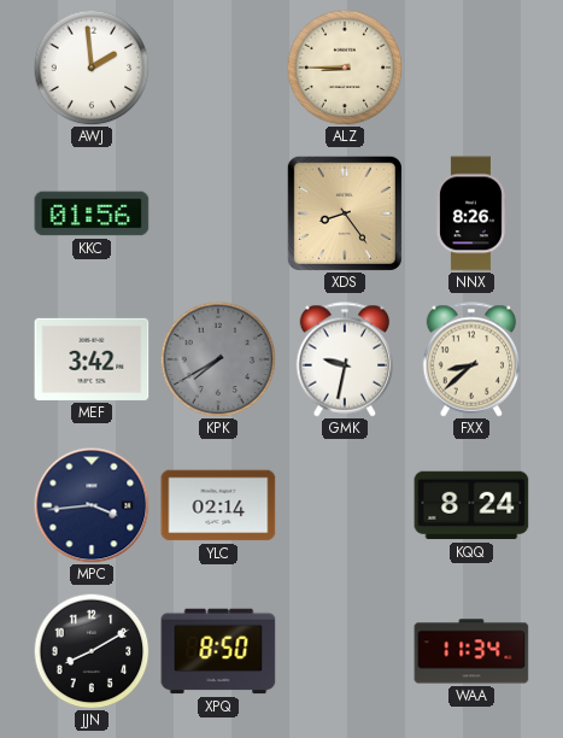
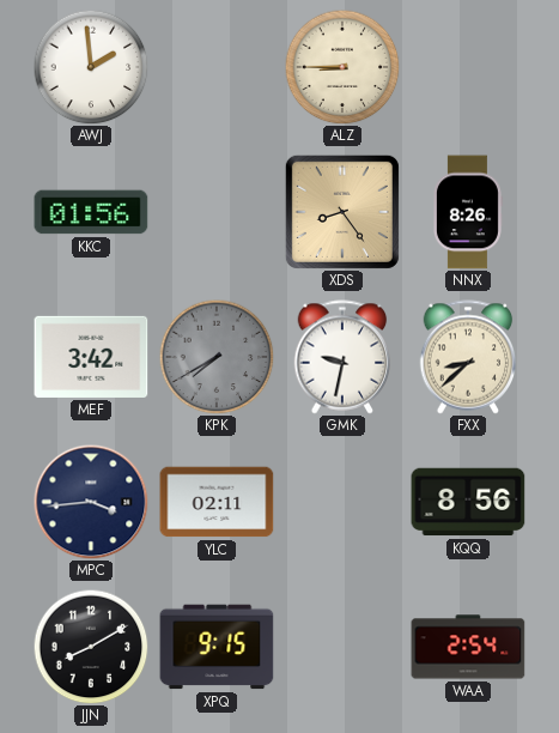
YLC: 02:14 -> 02:11
KQQ: 8:24 -> 8:56
XPQ: 8:50 -> 9:15
WAA: 11:34 -> 2:54
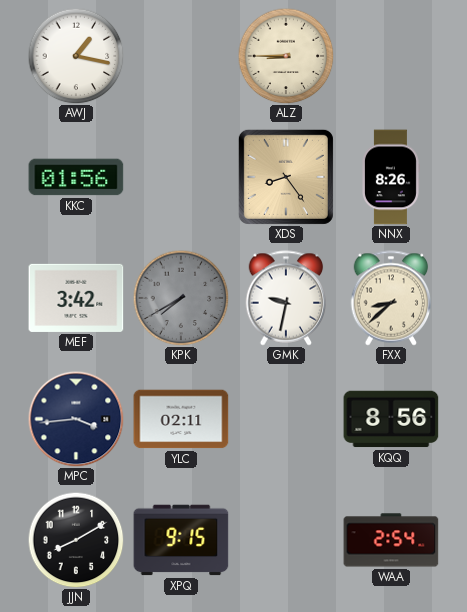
AWJ: 1:59 -> 1:17
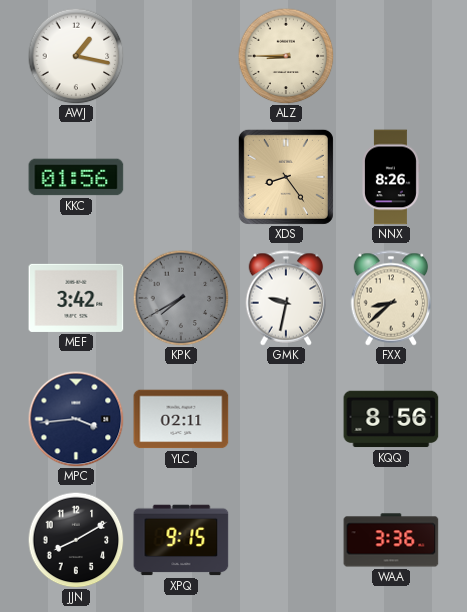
WAA: 2:54 -> 3:36
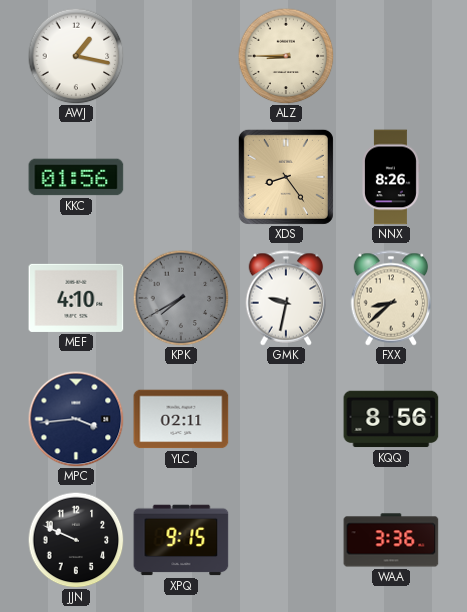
MEF: 3:42 -> 4:10
JJN: 8:10 -> 9:49
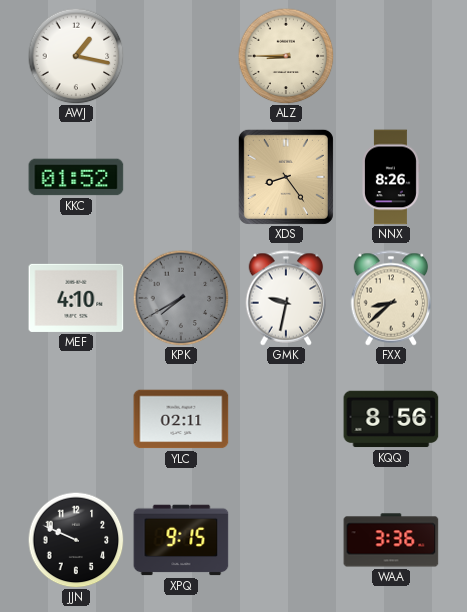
KKC: 01:56 -> 01:52
MPC: 3:44 -> none
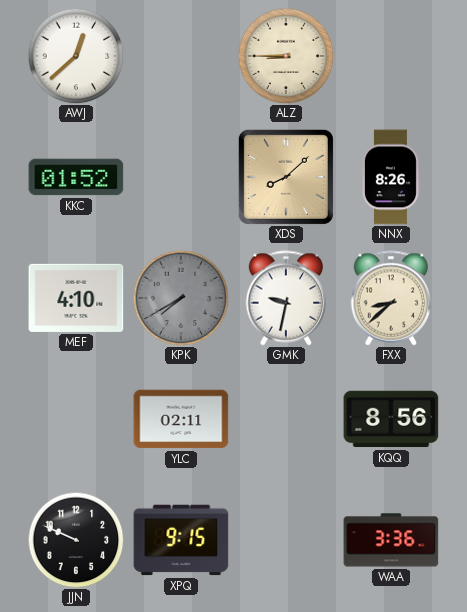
AWJ: 1:17 -> 12:38
XDS: 8:24 -> 8:08
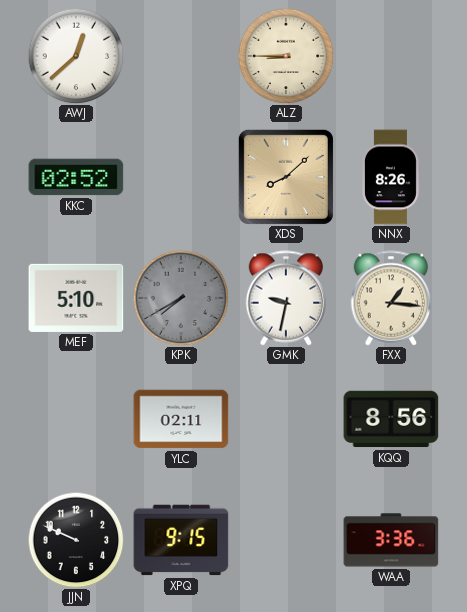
KKC: 01:52 -> 02:52
MEF: 4:10 -> 5:10
FXX: 8:38 -> 1:16
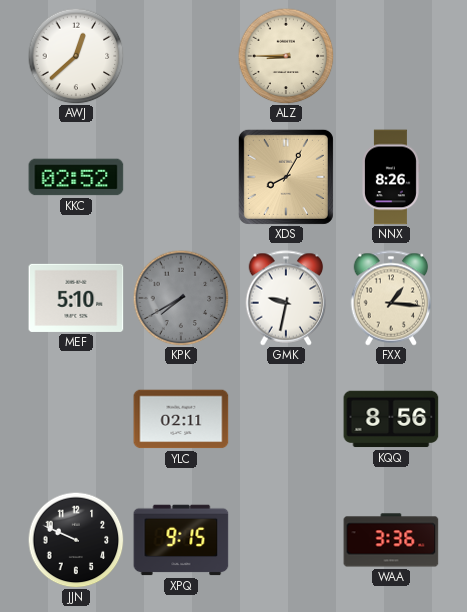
XDS: 8:08 -> 8:05
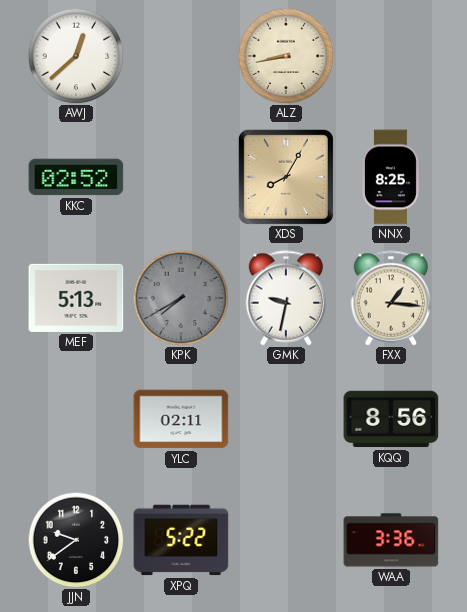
ALZ: 8:45 -> 8:43
NNX: 8:26 -> 8:25
MEF: 5:10 -> 5:13
JJN: 9:49 -> 9:39
XPQ: 9:15 -> 5:22
